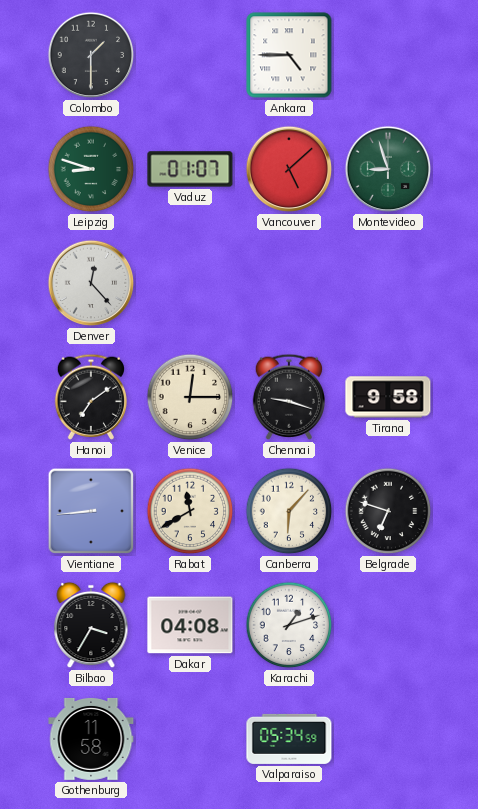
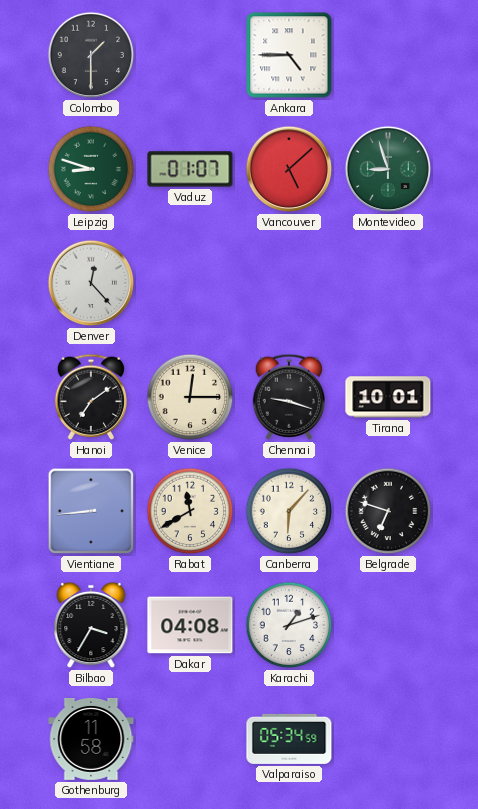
Tirana: 9:58 -> 10:01
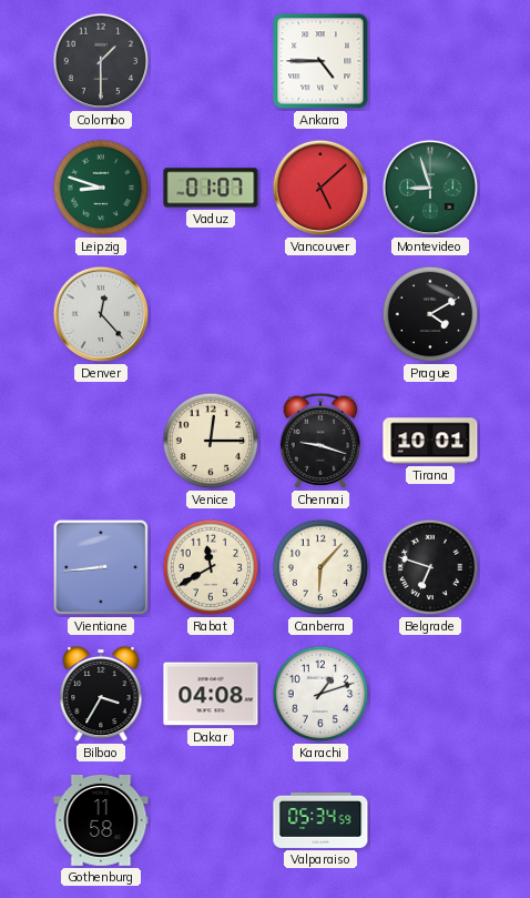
Prague: none -> 4:10
Hanoi: 7:09 -> none
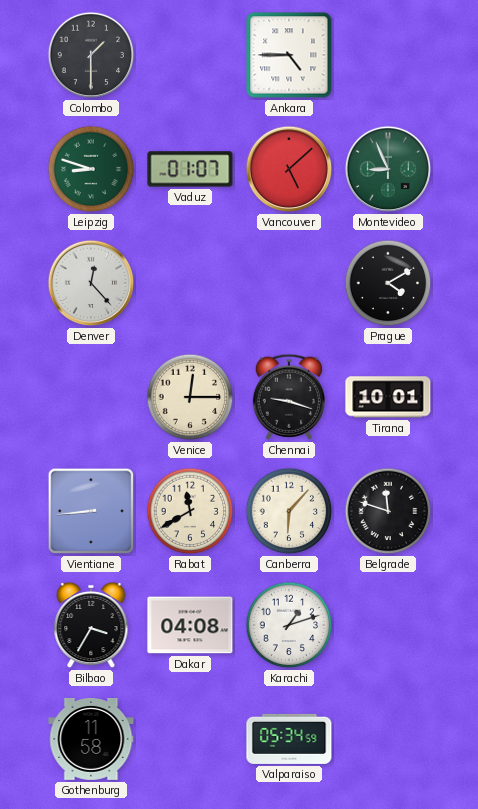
Montevideo: 8:57 -> 8:56
Belgrade: 6:48 -> 11:48
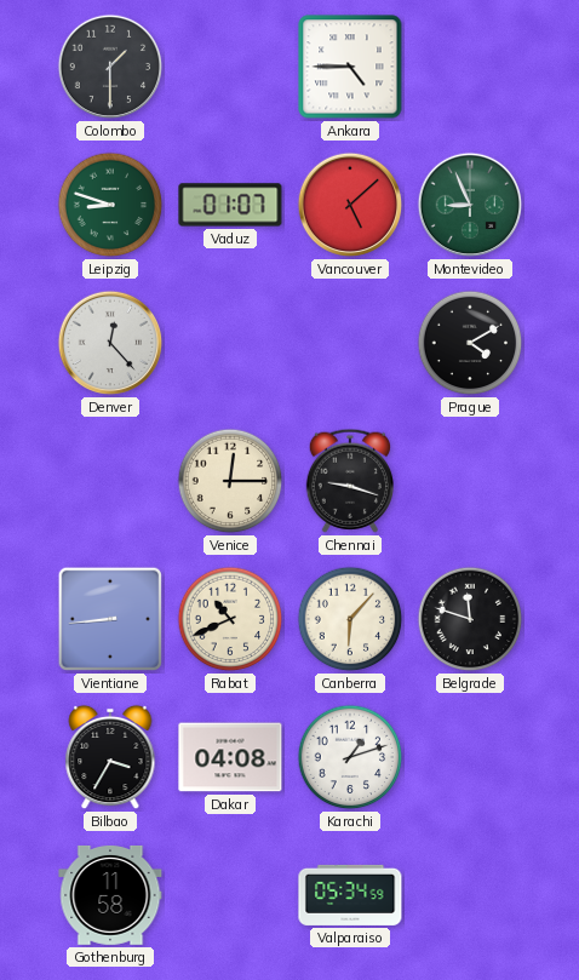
Tirana: 10:01 -> none
Rabat: 11:40 -> 10:41
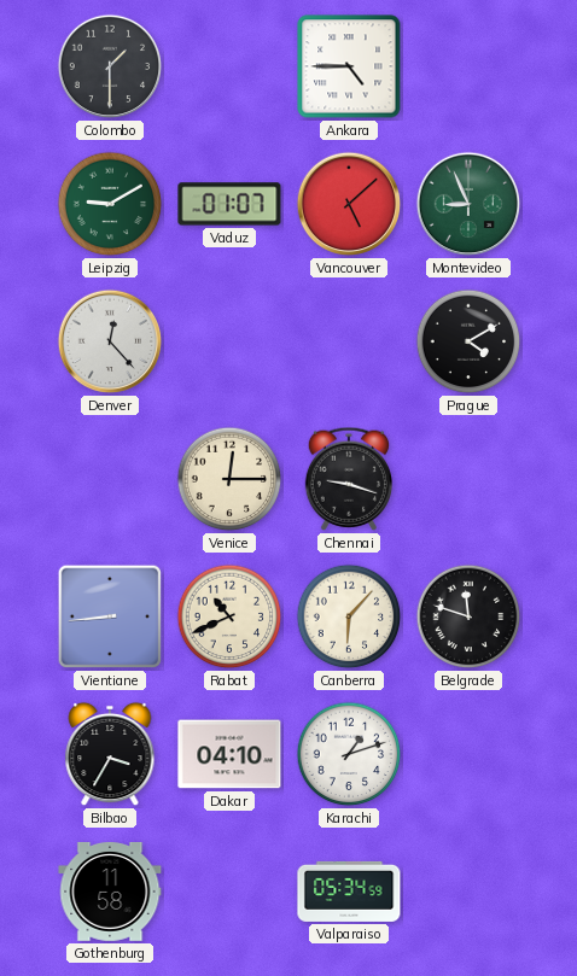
Leipzig: 8:48 -> 9:10
Dakar: 04:08 -> 04:10
